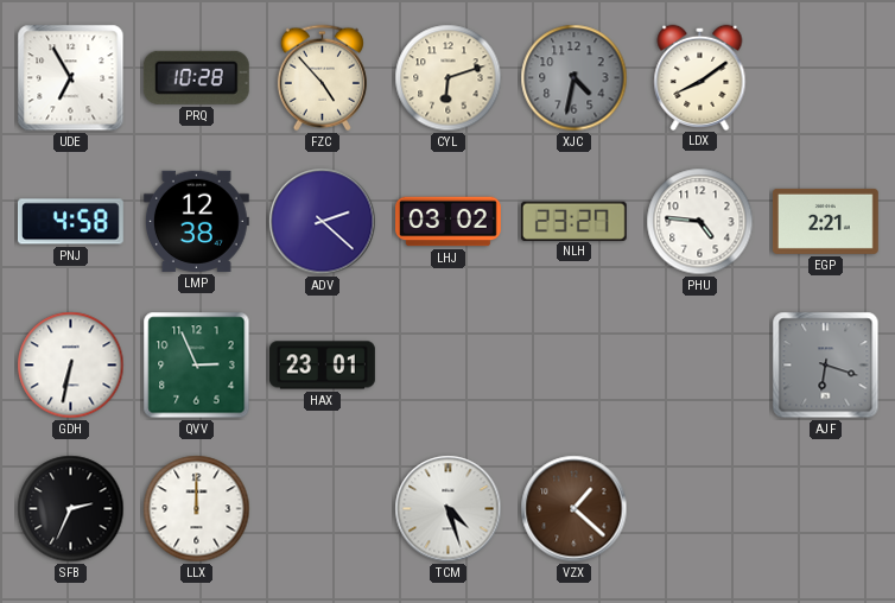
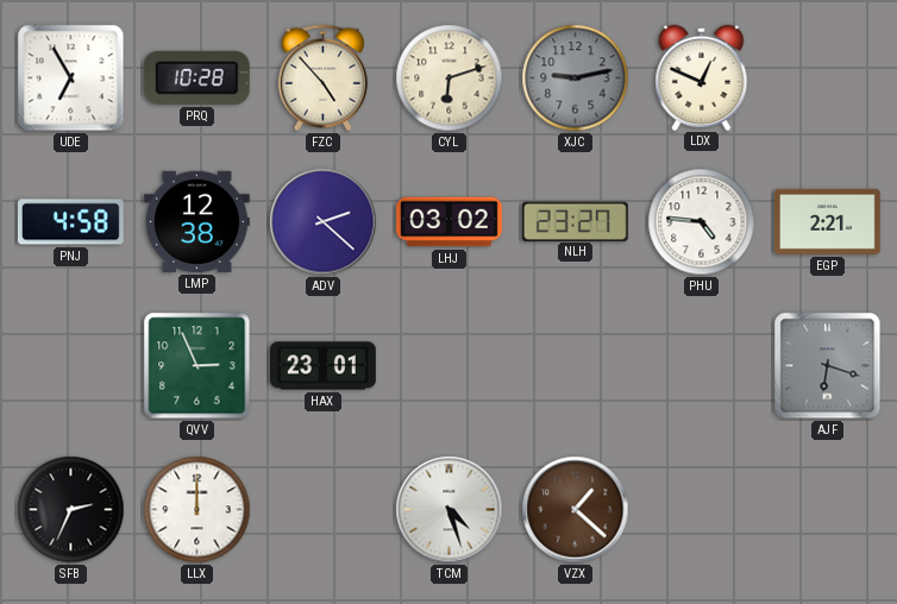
XJC: 4:32 -> 9:13
LDX: 8:09 -> 12:49
GDH: 6:32 -> none
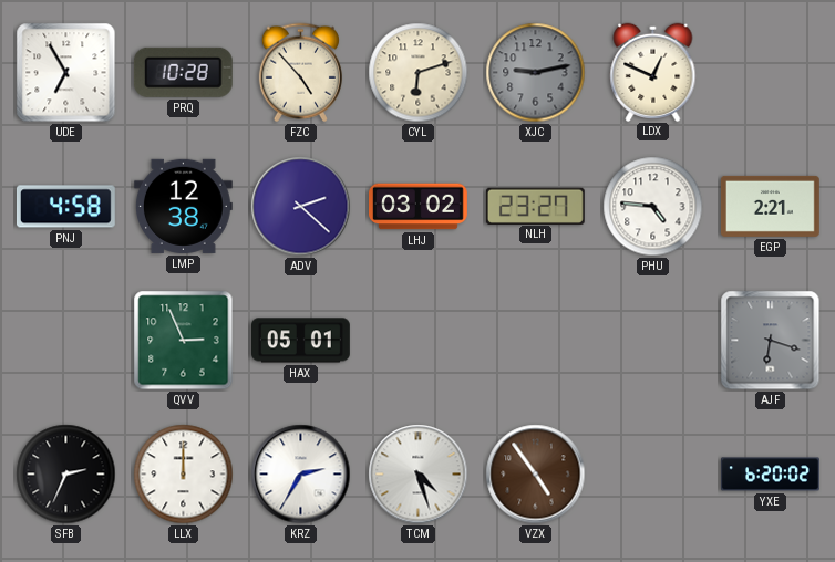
HAX: 23:01 -> 05:01
KRZ: none -> 2:35
VZX: 1:22 -> 4:54
YXE: none -> 6:20
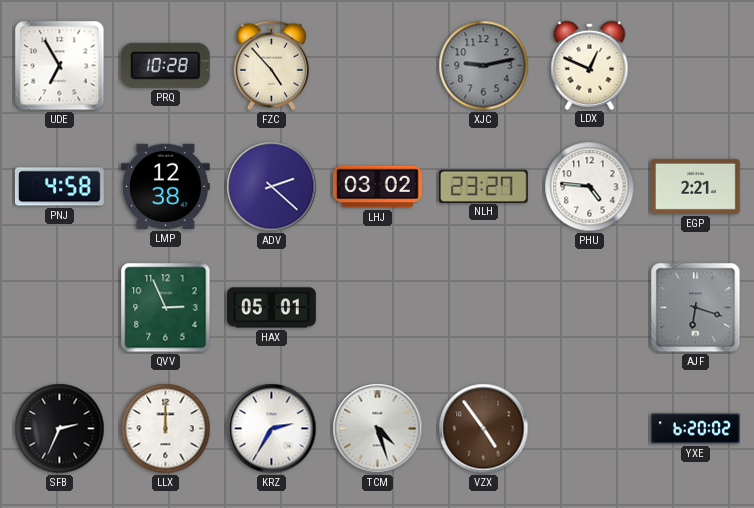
CYL: 6:12 -> none
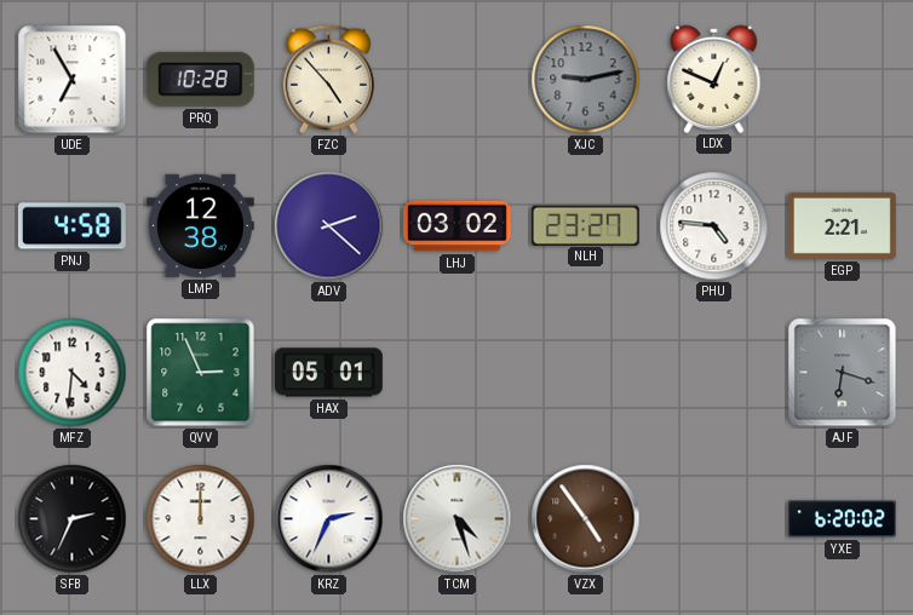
MFZ: none -> 4:31
KRZ: 2:35 -> 2:34
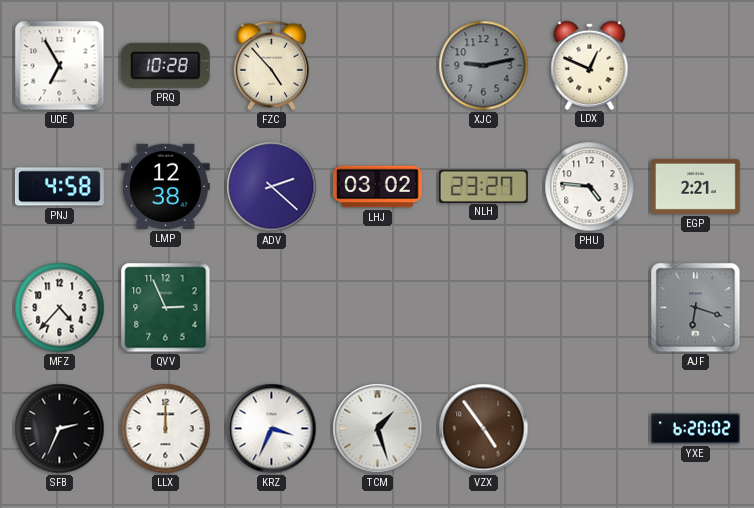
MFZ: 4:31 -> 4:37
HAX: 05:01 -> none
KRZ: 2:34 -> 3:34
TCM: 4:27 -> 1:27
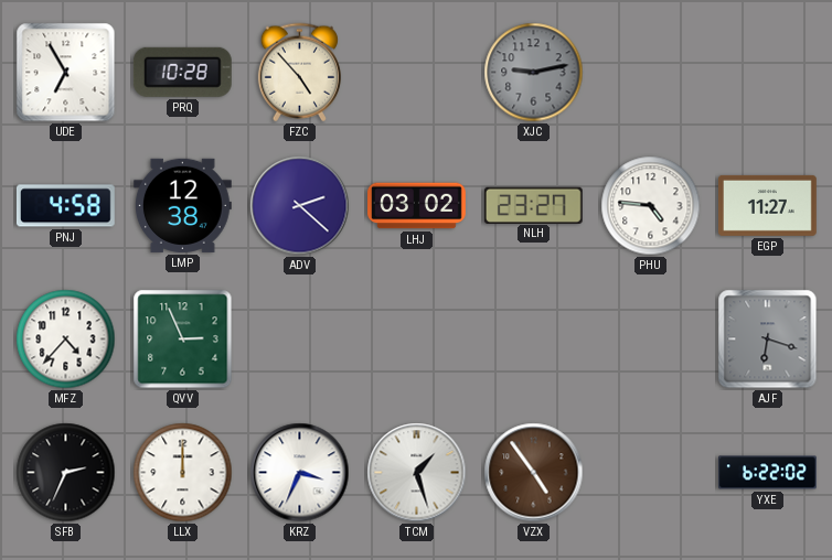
LDX: 12:49 -> none
EGP: 2:21 -> 11:27
YXE: 6:20 -> 6:22
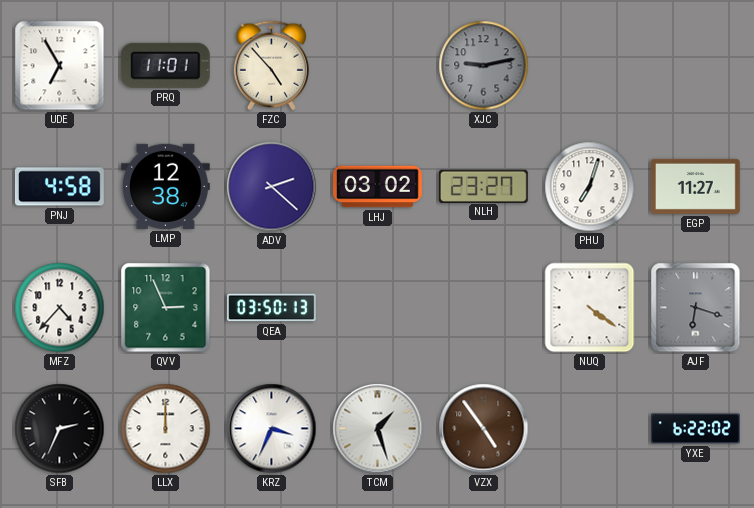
PRQ: 10:28 -> 11:01
PHU: 4:46 -> 7:03
QEA: none -> 03:50
NUQ: none -> 4:21
